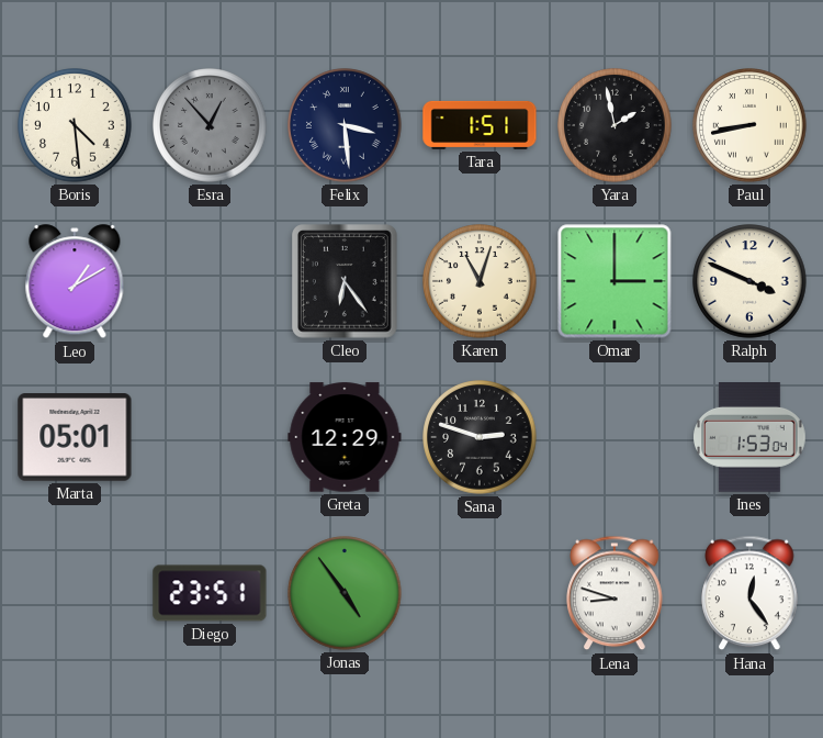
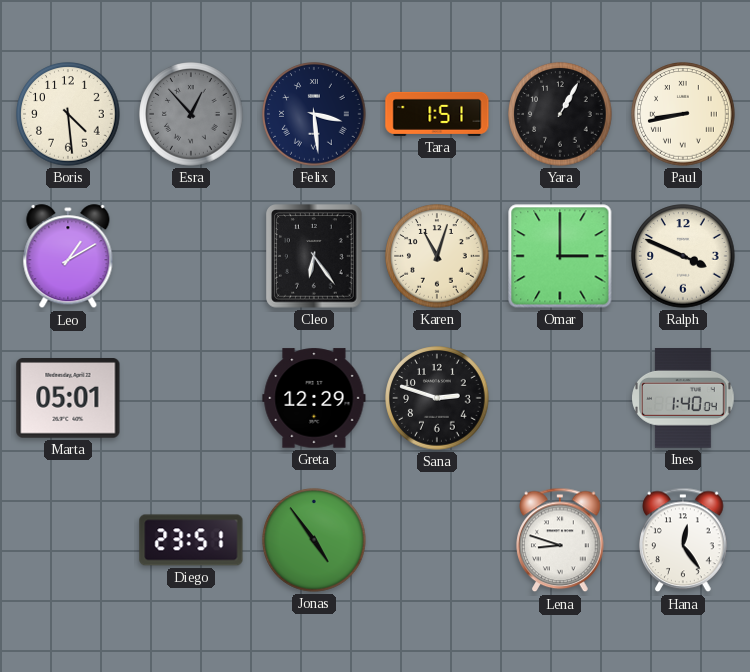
Yara: 1:58 -> 1:05
Ines: 1:53 -> 1:40
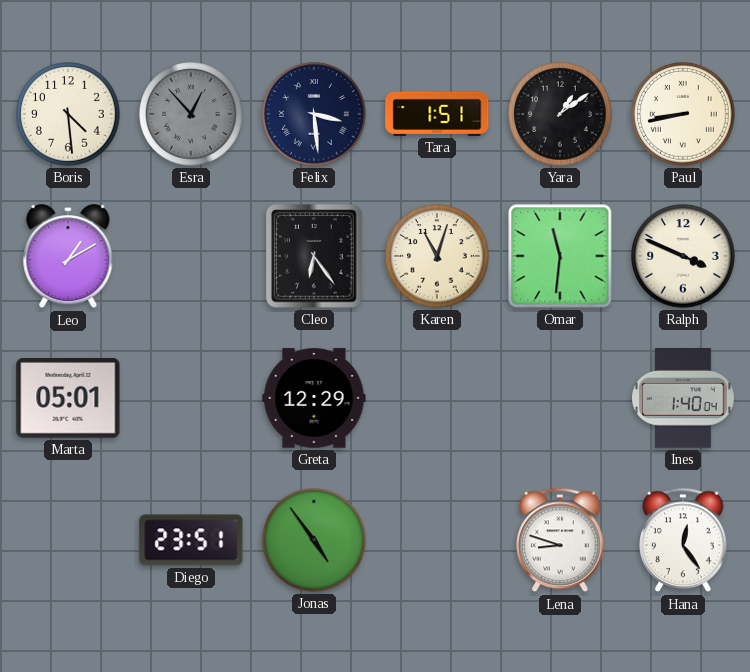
Yara: 1:05 -> 1:09
Omar: 3:00 -> 11:31
Sana: 2:48 -> none
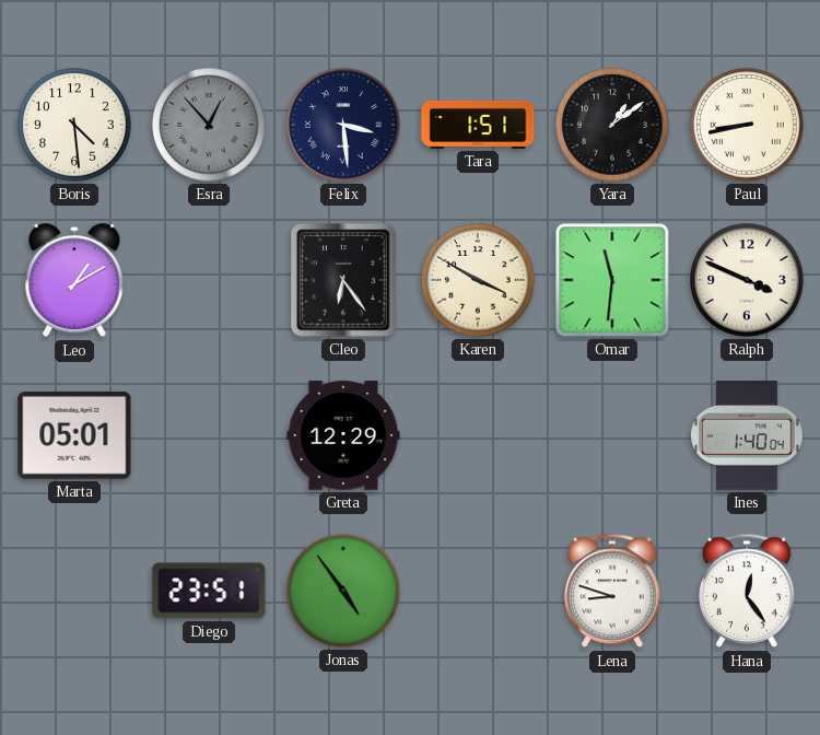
Karen: 11:03 -> 3:50
